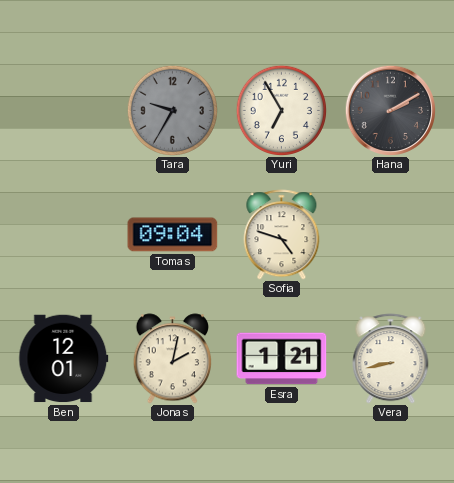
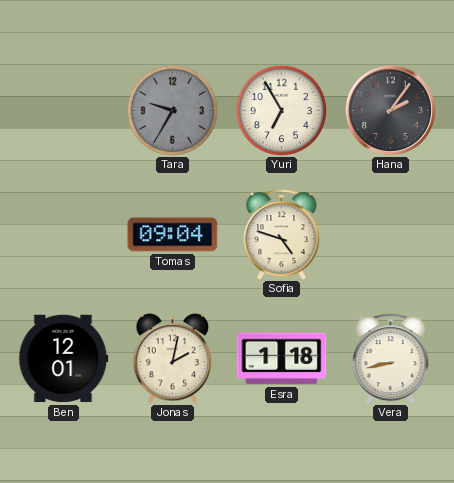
Hana: 2:10 -> 2:06
Esra: 1:21 -> 1:18
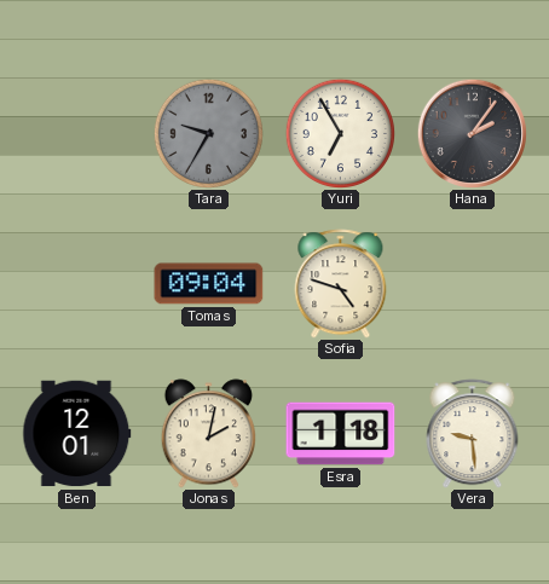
Vera: 8:43 -> 9:29
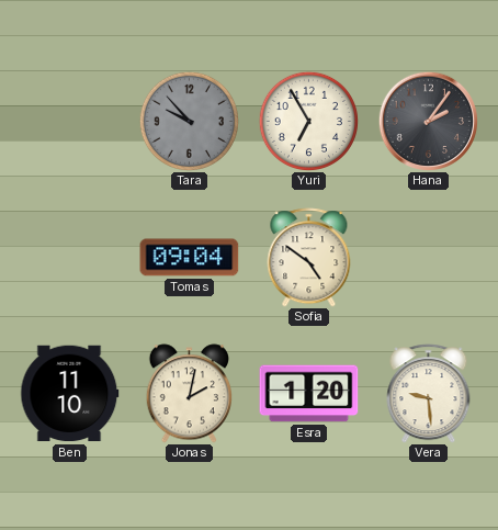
Tara: 9:35 -> 9:53
Sofia: 4:48 -> 4:51
Ben: 12:01 -> 11:10
Esra: 1:18 -> 1:20
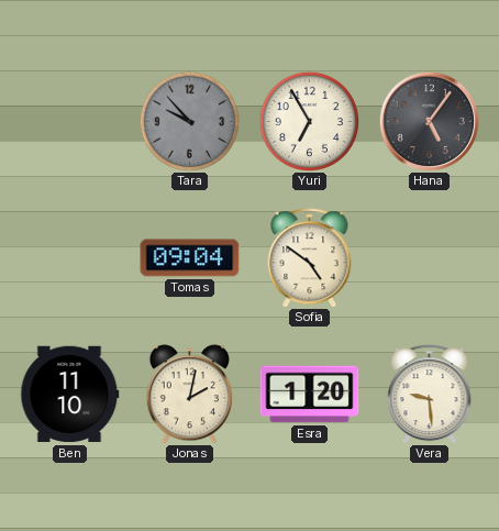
Hana: 2:06 -> 5:06
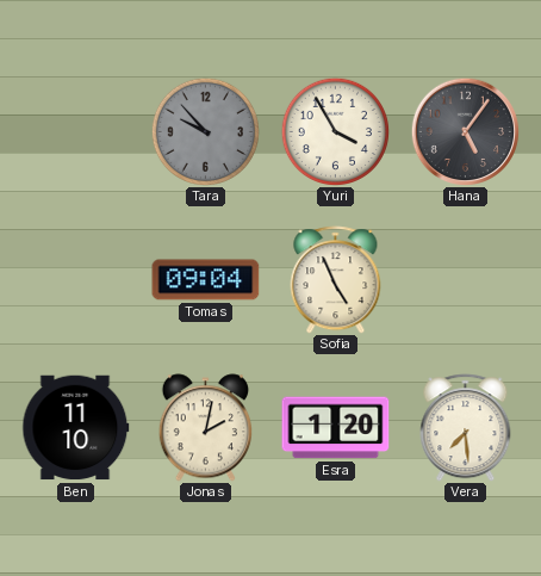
Yuri: 6:55 -> 3:55
Sofia: 4:51 -> 4:56
Vera: 9:29 -> 7:29
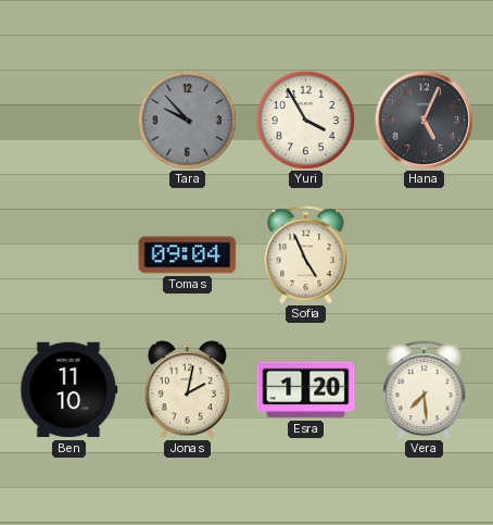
Hana: 5:06 -> 5:04
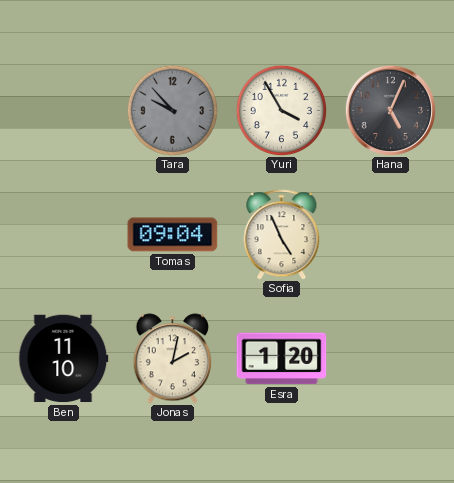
Vera: 7:29 -> none
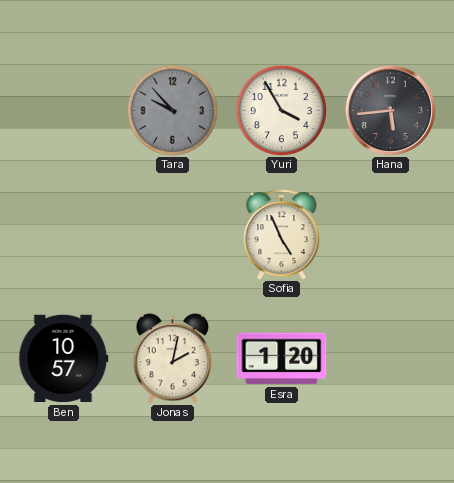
Hana: 5:04 -> 5:44
Tomas: 09:04 -> none
Ben: 11:10 -> 10:57
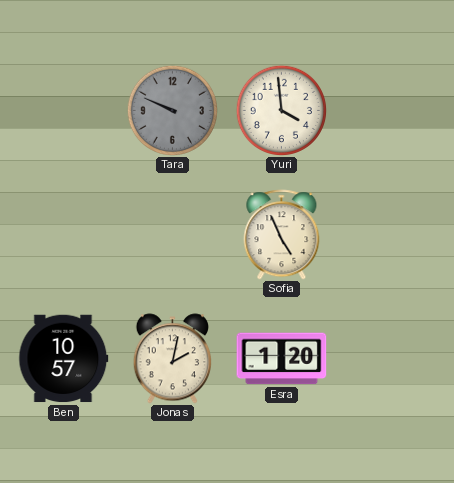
Tara: 9:53 -> 9:49
Yuri: 3:55 -> 3:59
Hana: 5:44 -> none
